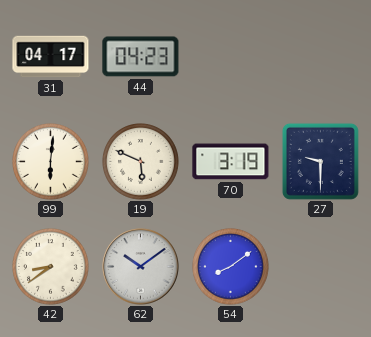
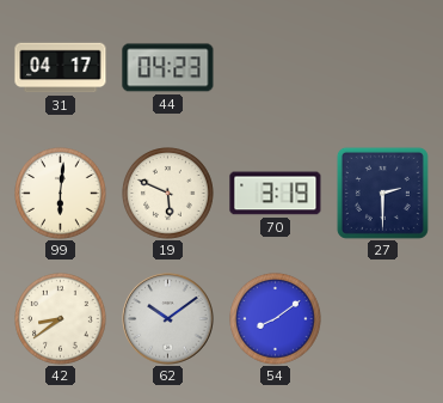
27: 9:30 -> 2:30
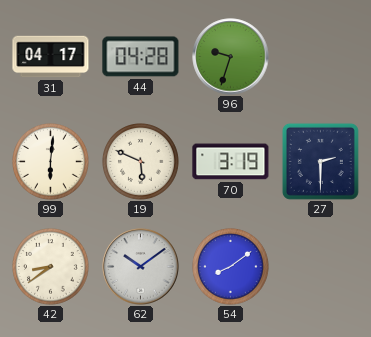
44: 04:23 -> 04:28
96: none -> 9:33
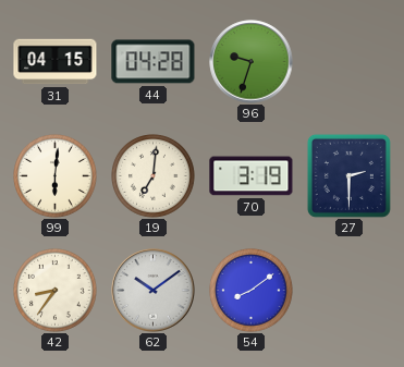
31: 04:17 -> 04:15
19: 5:49 -> 7:01
42: 8:39 -> 8:36
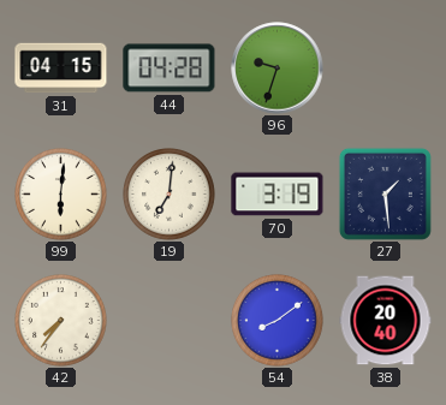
27: 2:30 -> 1:29
42: 8:36 -> 7:36
62: 10:09 -> none
38: none -> 20:40
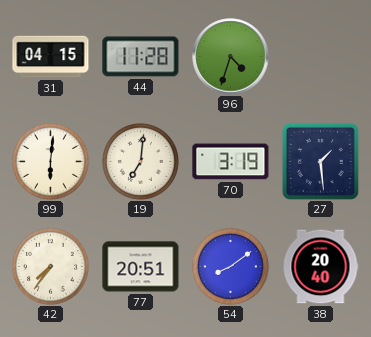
44: 04:28 -> 11:28
96: 9:33 -> 4:33
77: none -> 20:51
